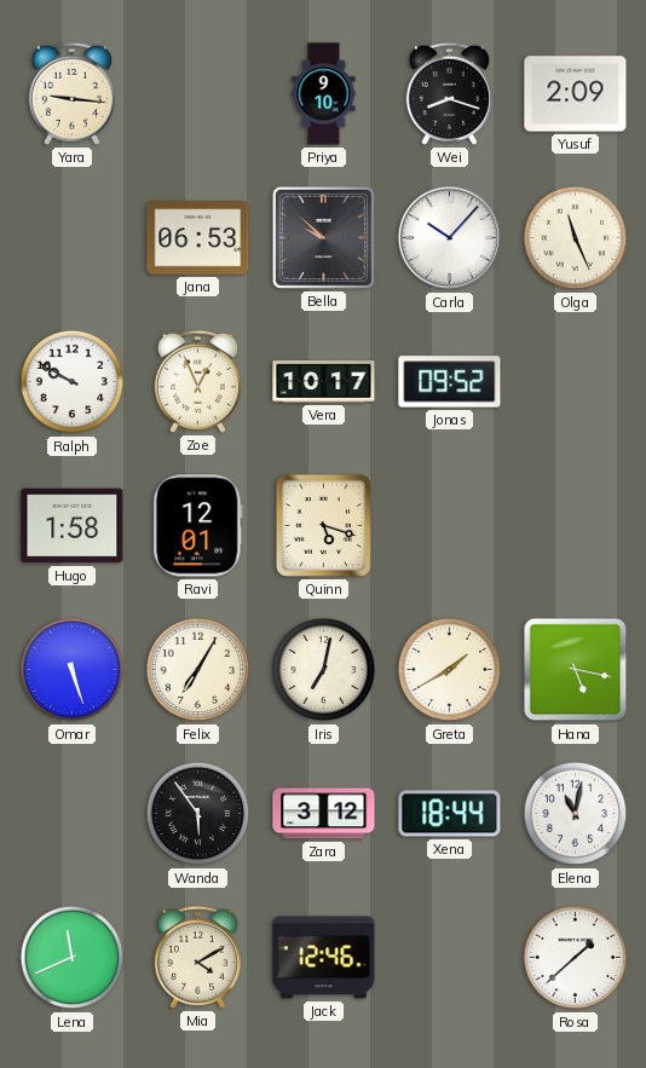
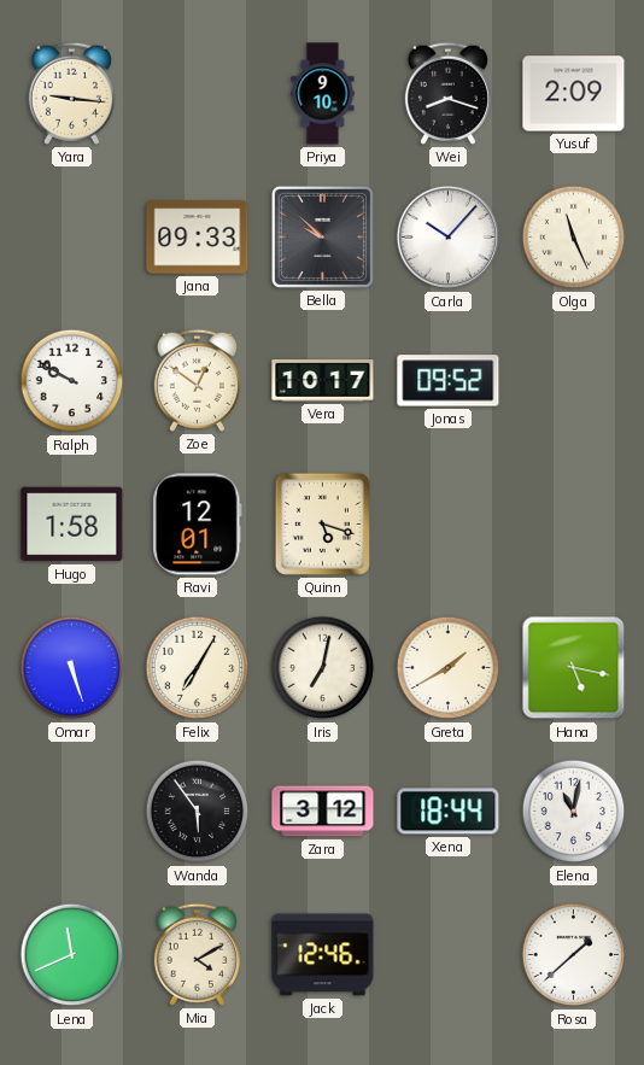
Jana: 06:53 -> 09:33
Zoe: 12:56 -> 12:51
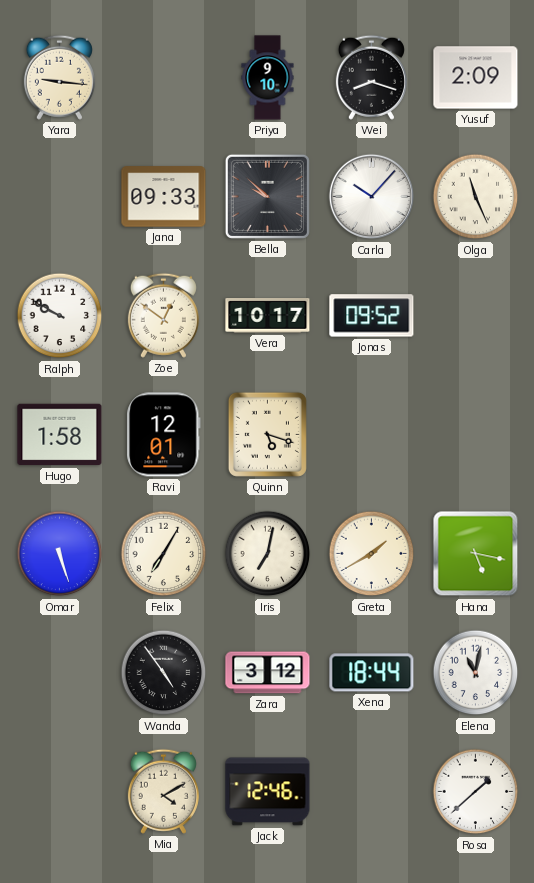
Wanda: 5:54 -> 4:54
Lena: 11:41 -> none
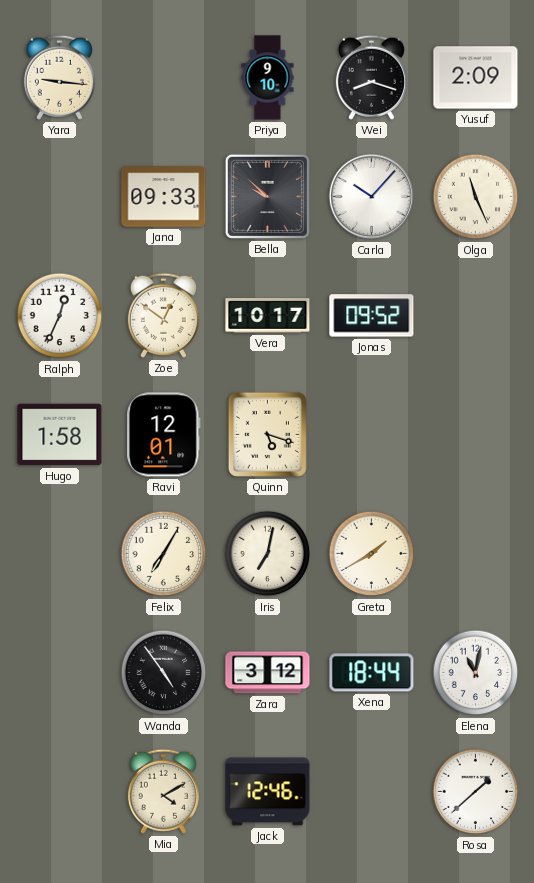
Ralph: 9:50 -> 12:34
Omar: 5:27 -> none
Hana: 5:17 -> none
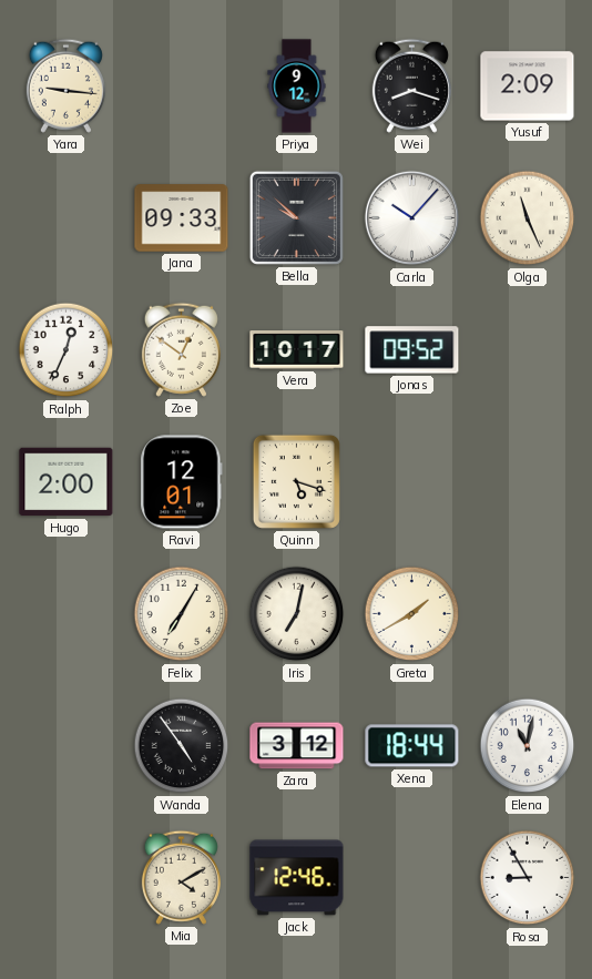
Priya: 9:10 -> 9:12
Hugo: 1:58 -> 2:00
Rosa: 1:38 -> 8:55
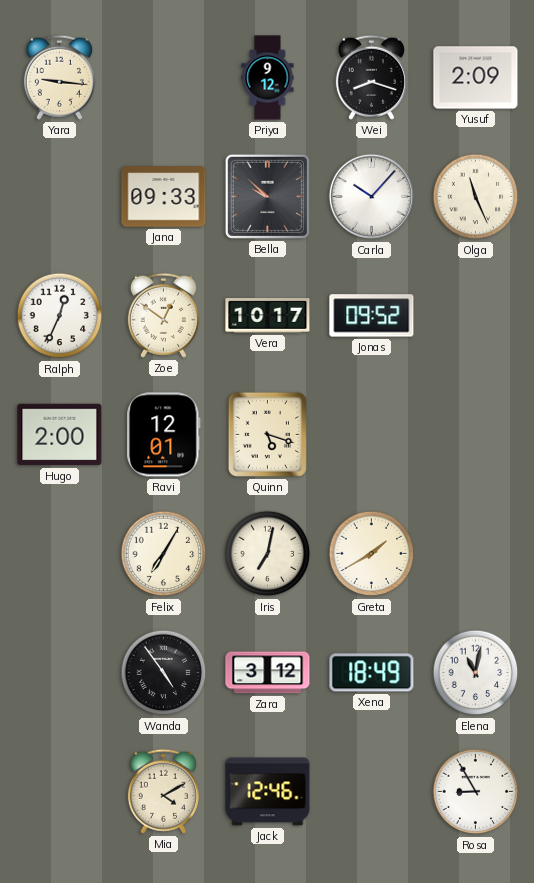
Xena: 18:44 -> 18:49
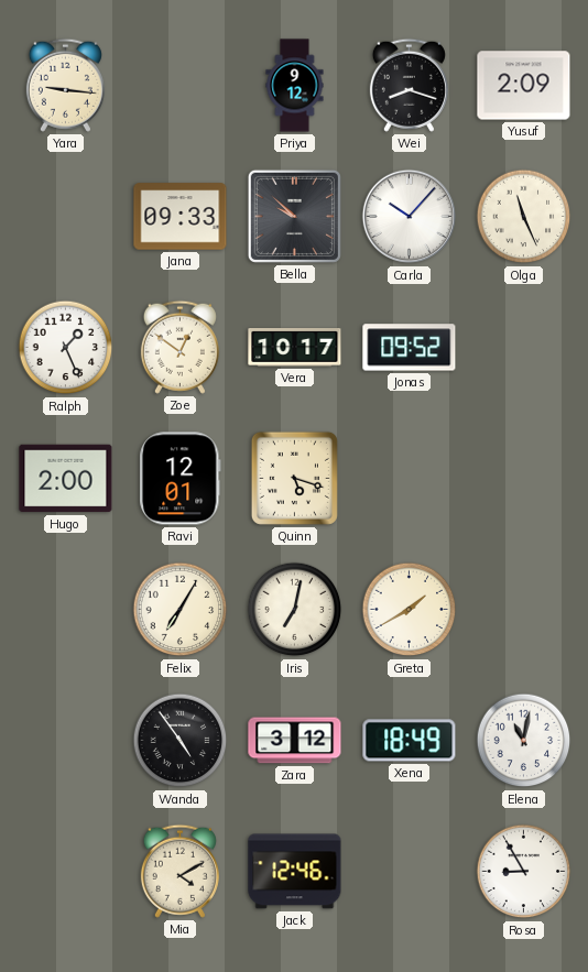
Ralph: 12:34 -> 1:26
